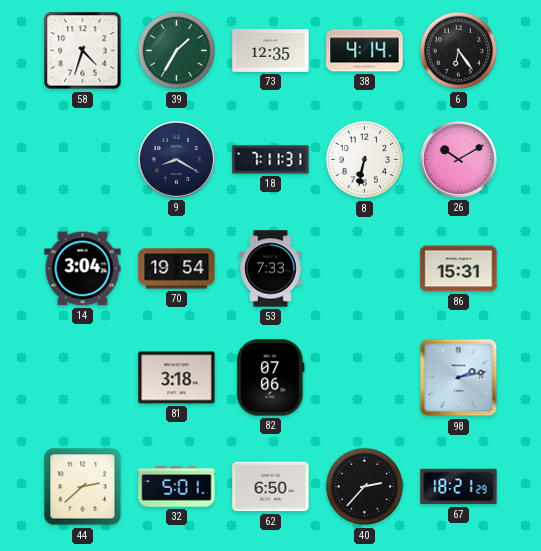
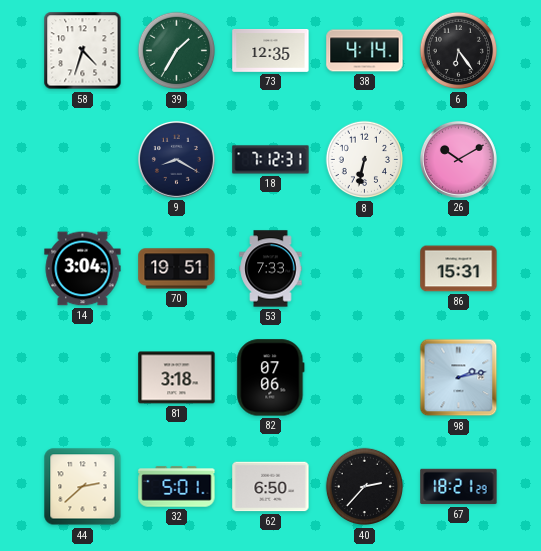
18: 7:11 -> 7:12
70: 19:54 -> 19:51
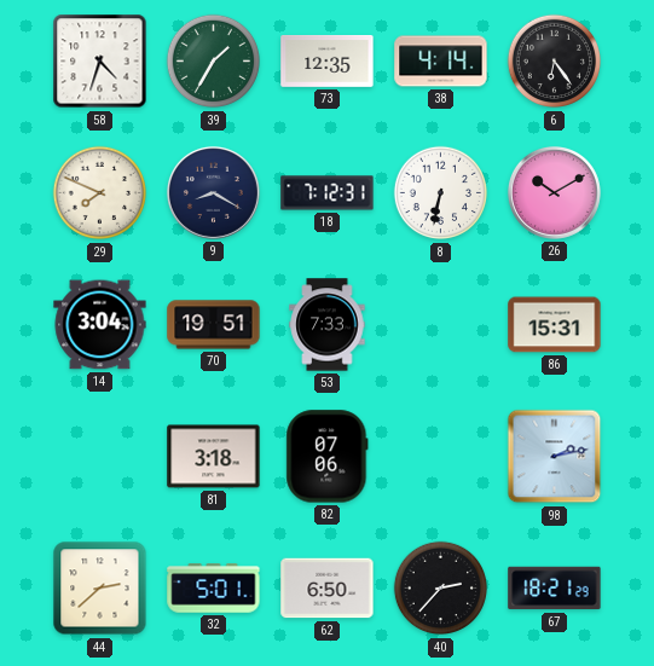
29: none -> 7:49
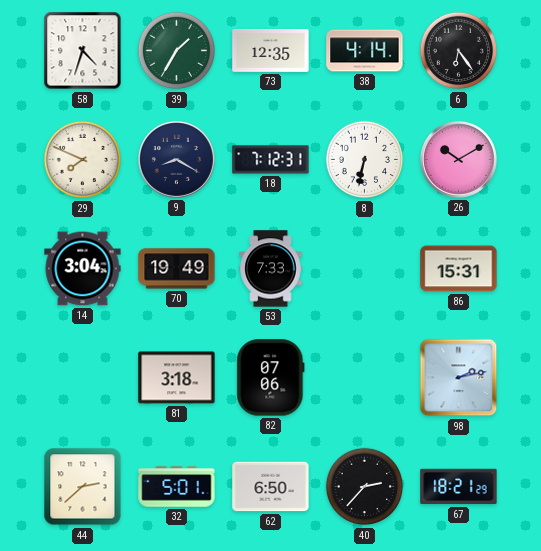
70: 19:51 -> 19:49
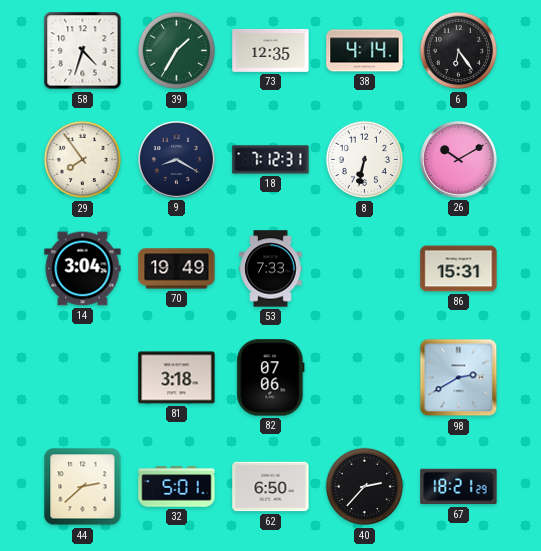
29: 7:49 -> 7:54
98: 2:13 -> 2:40
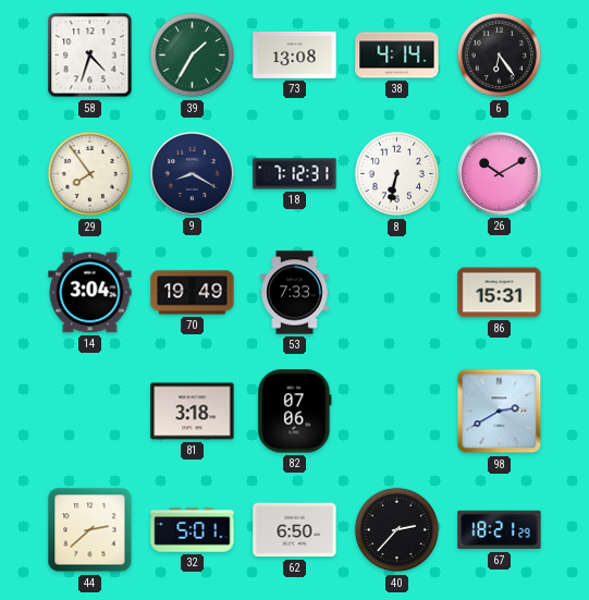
73: 12:35 -> 13:08
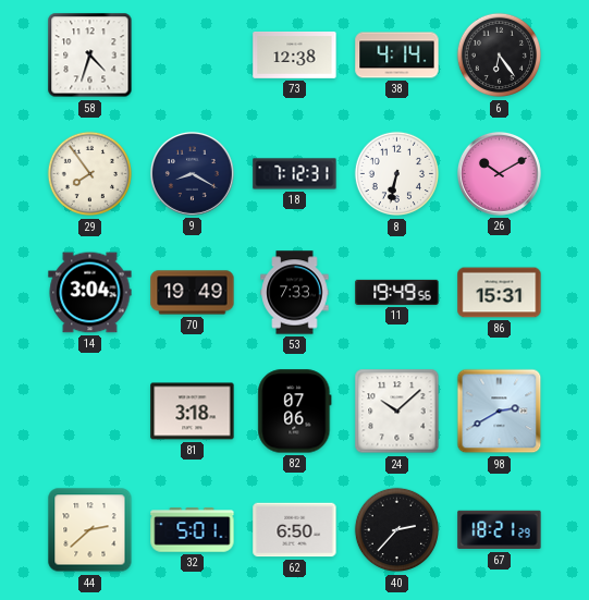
39: 1:35 -> none
73: 13:08 -> 12:38
11: none -> 19:49
24: none -> 10:08
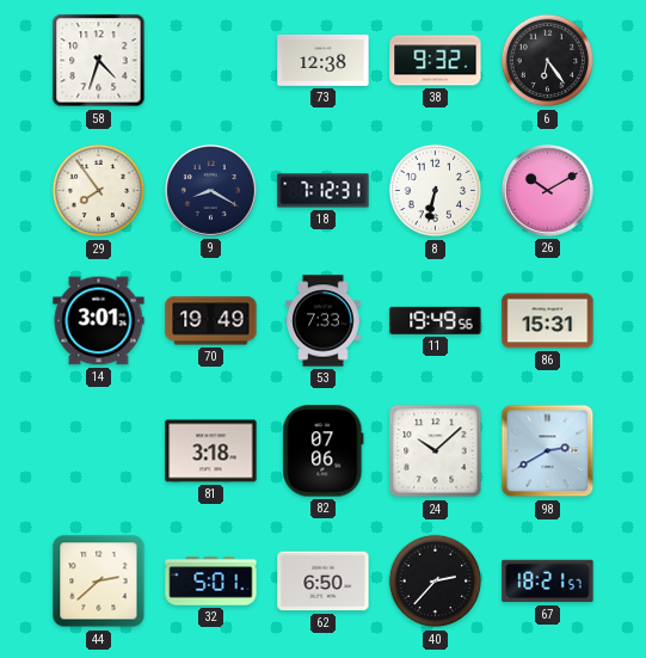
38: 4:14 -> 9:32
14: 3:04 -> 3:01
67: 18:21:29 -> 18:21:57
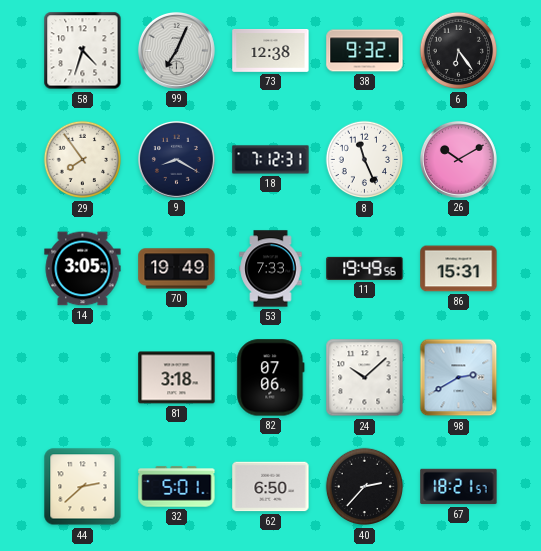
99: none -> 7:04
8: 6:32 -> 11:26
14: 3:01 -> 3:05
